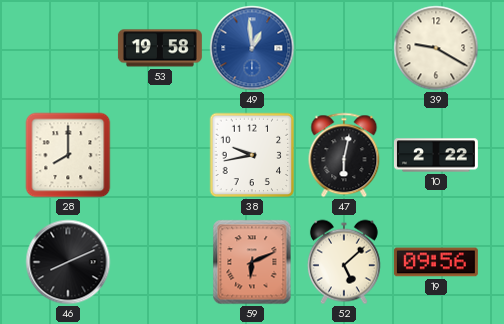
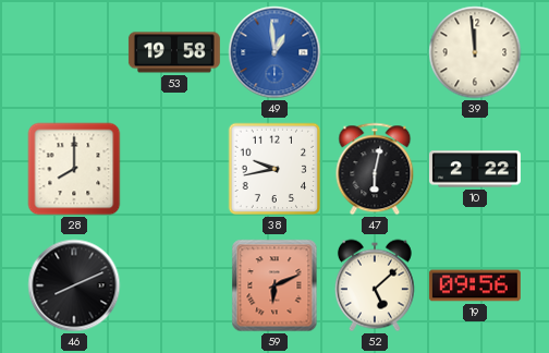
39: 9:20 -> 11:59
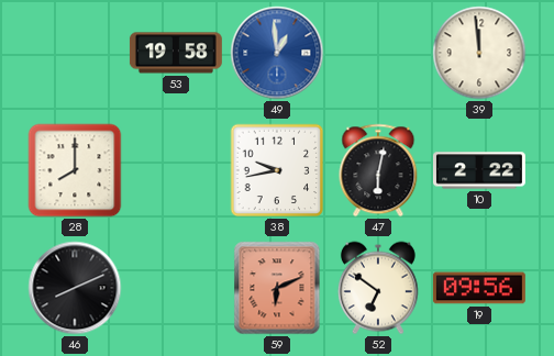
52: 5:08 -> 6:51
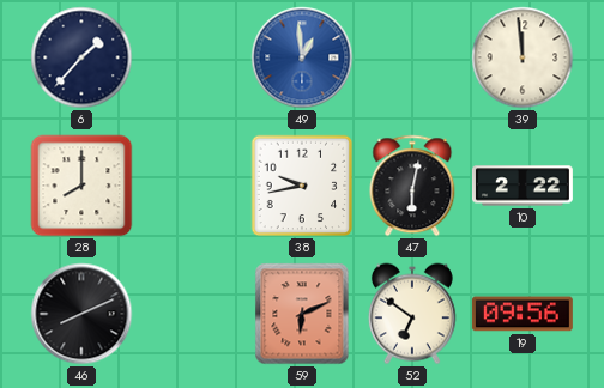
6: none -> 1:37
53: 19:58 -> none
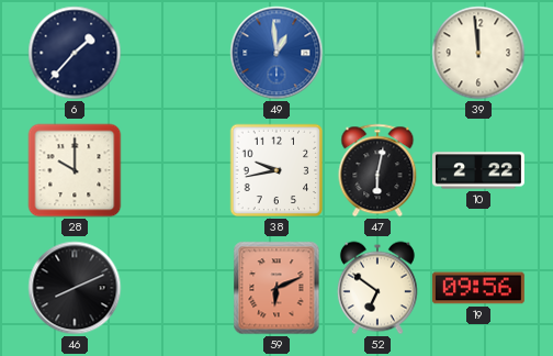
28: 8:00 -> 10:00
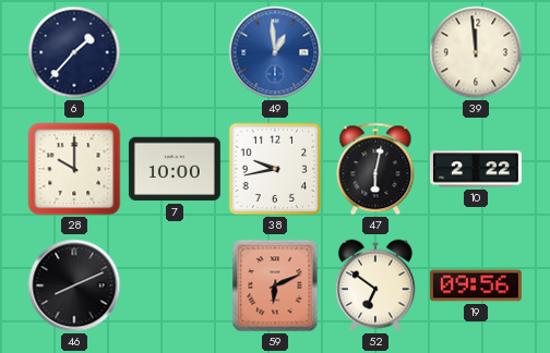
7: none -> 10:00
